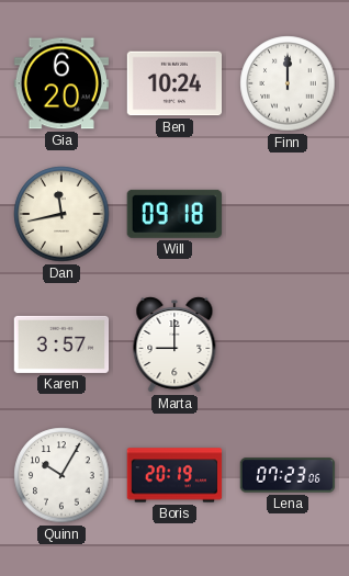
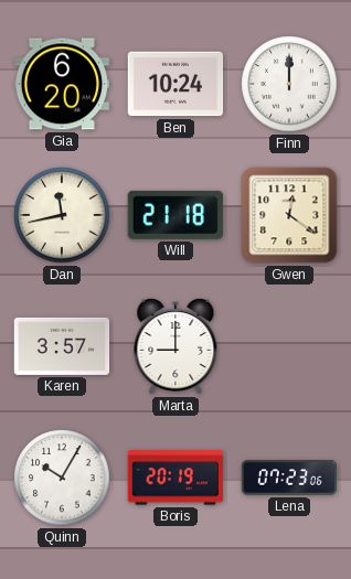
Will: 09:18 -> 21:18
Gwen: none -> 12:21
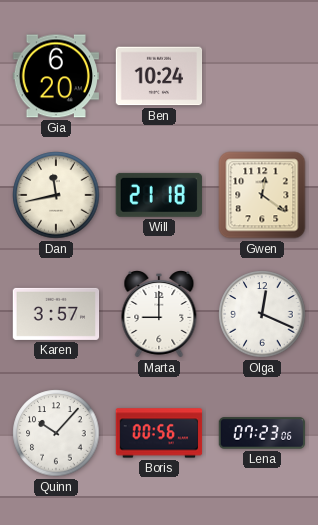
Finn: 12:00 -> none
Olga: none -> 12:19
Quinn: 10:05 -> 10:07
Boris: 20:19 -> 00:56
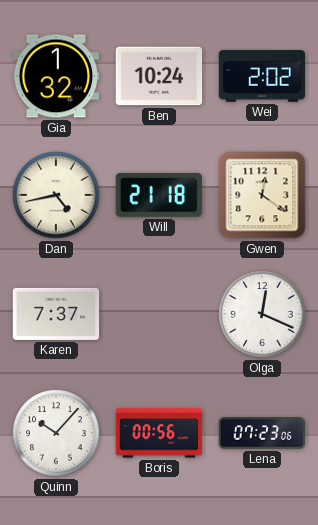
Gia: 6:20 -> 1:32
Wei: none -> 2:02
Dan: 11:43 -> 4:43
Karen: 3:57 -> 7:37
Marta: 9:00 -> none
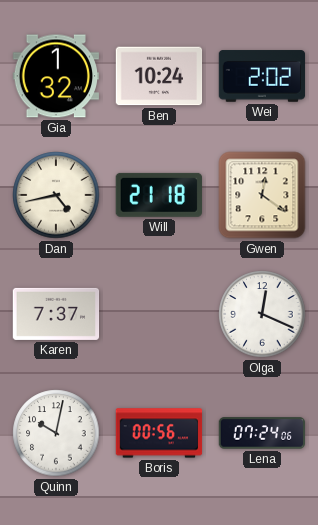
Quinn: 10:07 -> 10:02
Lena: 07:23 -> 07:24
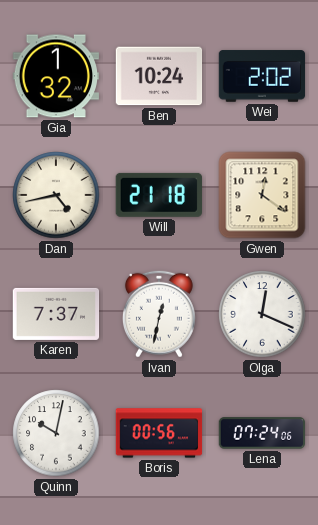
Ivan: none -> 12:32
